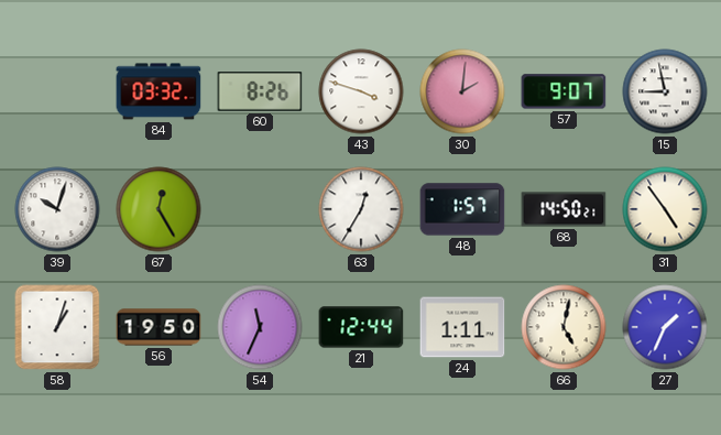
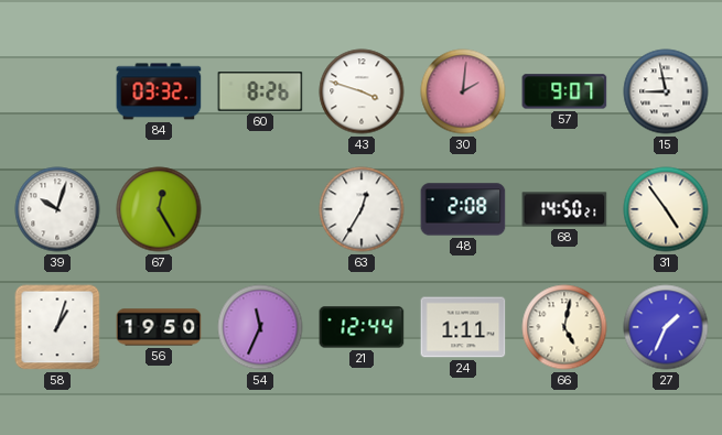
48: 1:57 -> 2:08
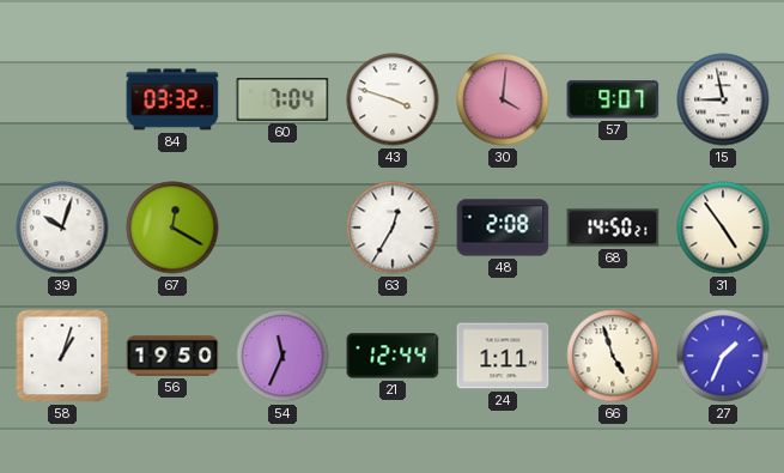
60: 8:26 -> 7:04
30: 2:01 -> 4:01
67: 12:25 -> 12:20
66: 5:02 -> 4:57
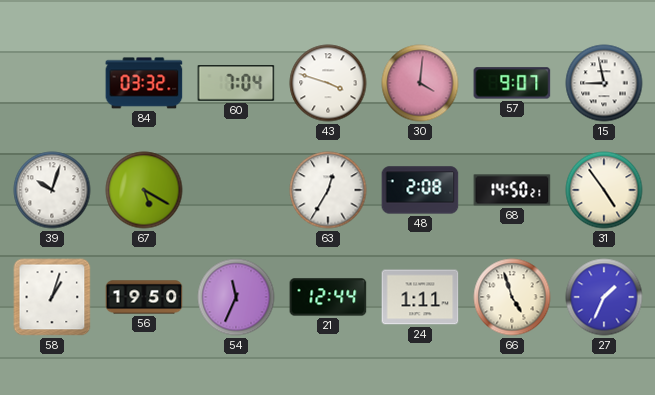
67: 12:20 -> 5:20
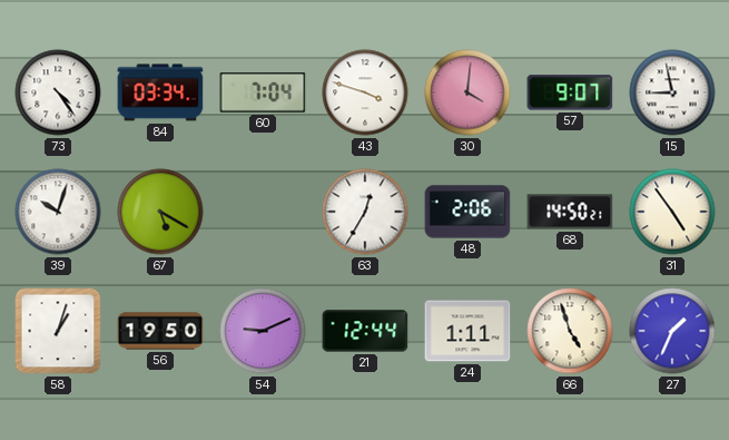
73: none -> 4:24
84: 03:32 -> 03:34
48: 2:08 -> 2:06
54: 11:34 -> 9:11
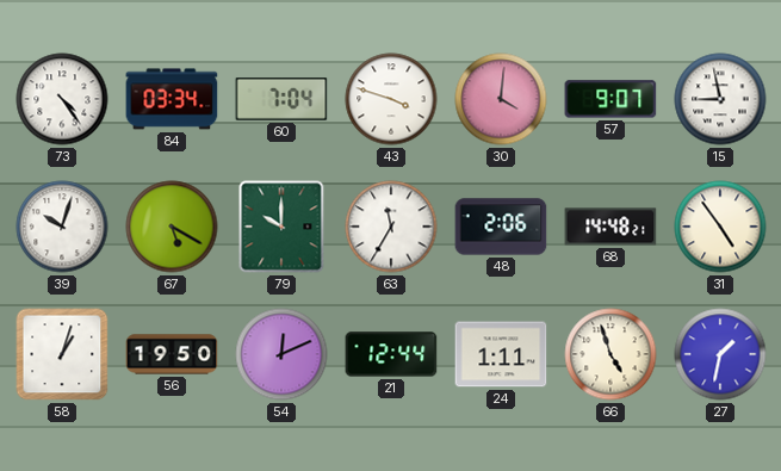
79: none -> 10:00
63: 12:35 -> 11:35
68: 14:50 -> 14:48
54: 9:11 -> 12:11
27: 1:34 -> 1:32
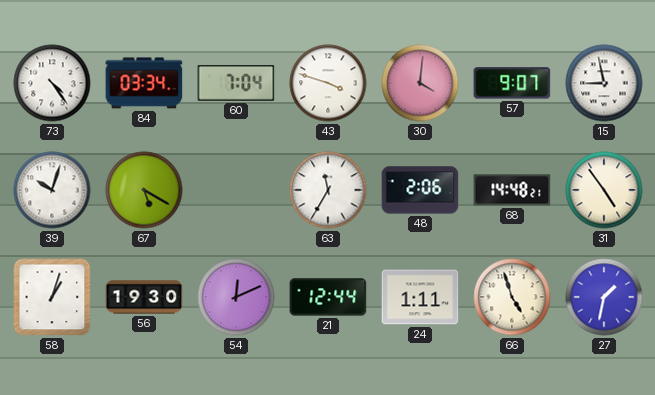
79: 10:00 -> none
56: 19:50 -> 19:30
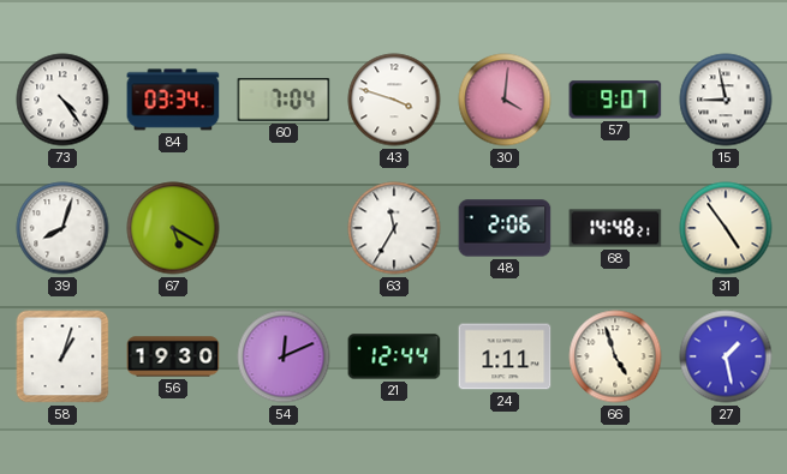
39: 10:03 -> 8:03
27: 1:32 -> 1:28
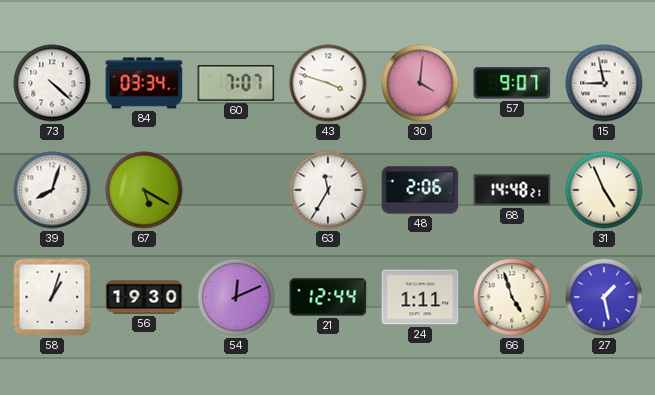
73: 4:24 -> 4:22
60: 7:04 -> 7:07
31: 4:54 -> 4:56
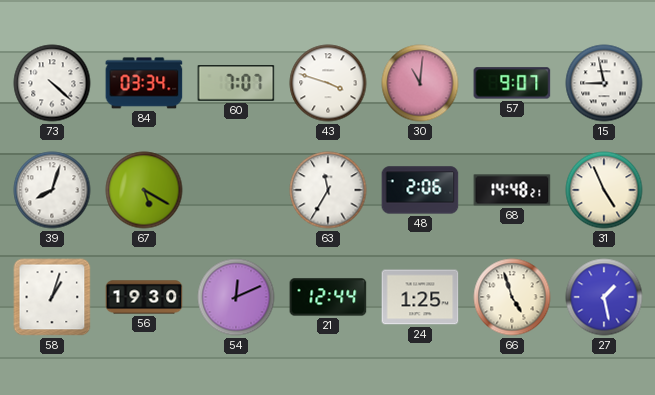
30: 4:01 -> 11:01
24: 1:11 -> 1:25
